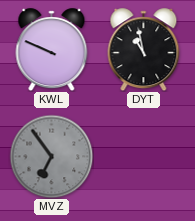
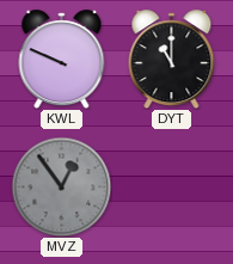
DYT: 10:58 -> 11:00
MVZ: 6:54 -> 12:54
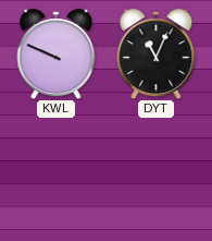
DYT: 11:00 -> 11:04
MVZ: 12:54 -> none
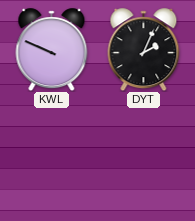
DYT: 11:04 -> 2:04
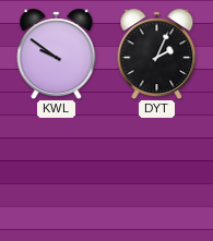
KWL: 9:49 -> 9:51
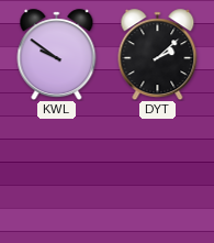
DYT: 2:04 -> 2:08
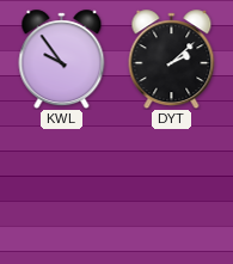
KWL: 9:51 -> 9:54
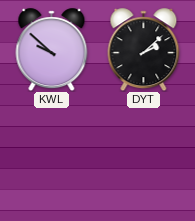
KWL: 9:54 -> 9:52
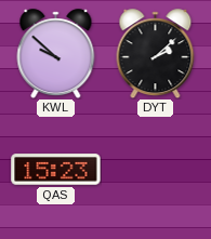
QAS: none -> 15:23
